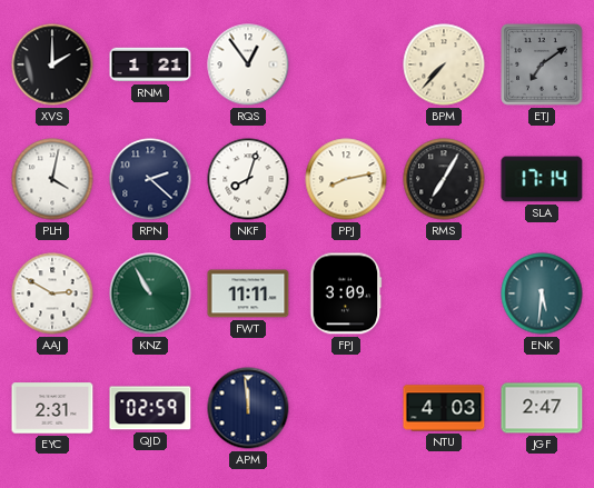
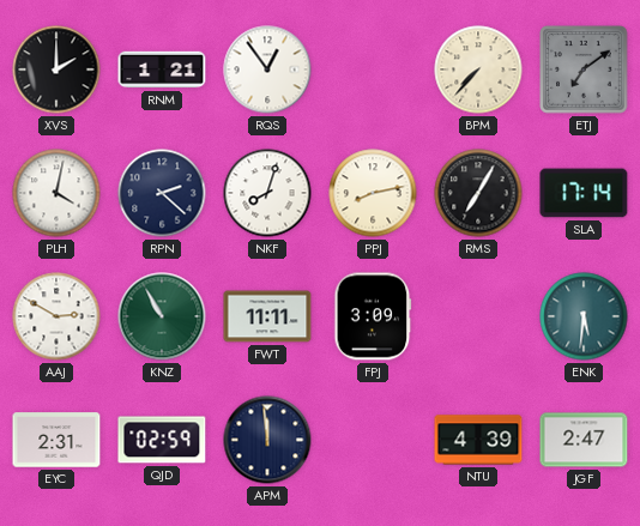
NTU: 4:03 -> 4:39
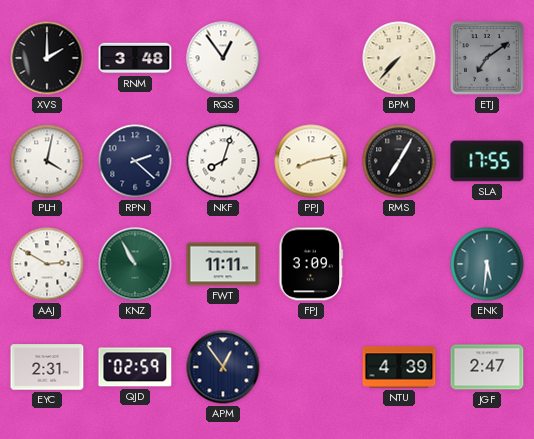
RNM: 1:21 -> 3:48
SLA: 17:14 -> 17:55
APM: 11:59 -> 12:54
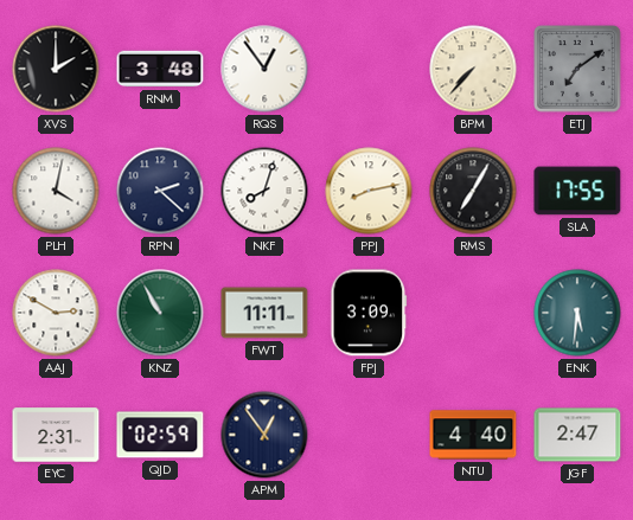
NTU: 4:39 -> 4:40
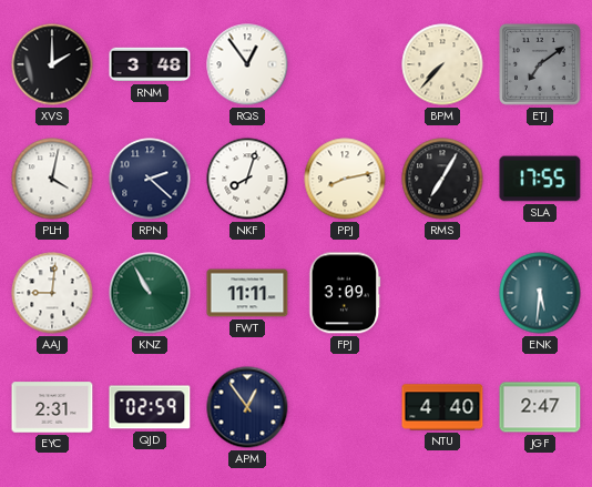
AAJ: 2:50 -> 9:01
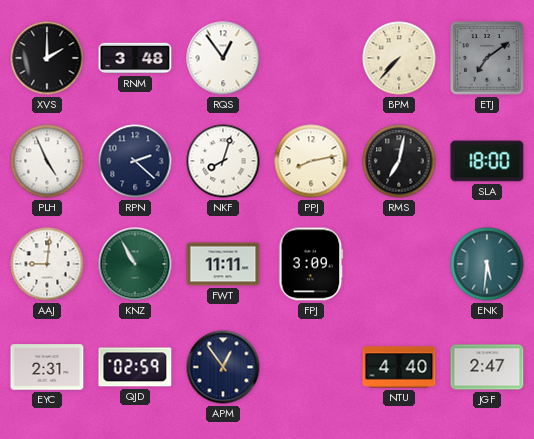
PLH: 4:02 -> 4:56
RMS: 7:05 -> 7:02
SLA: 17:55 -> 18:00
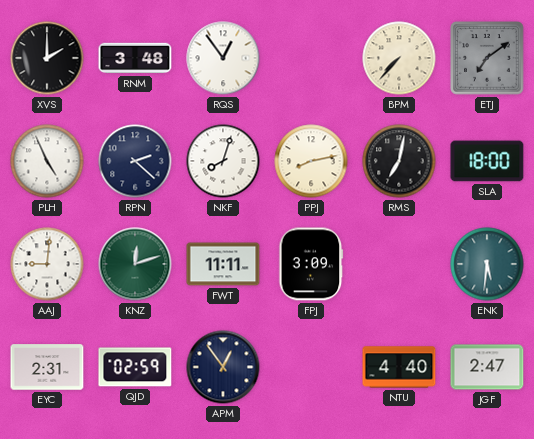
KNZ: 10:55 -> 12:12
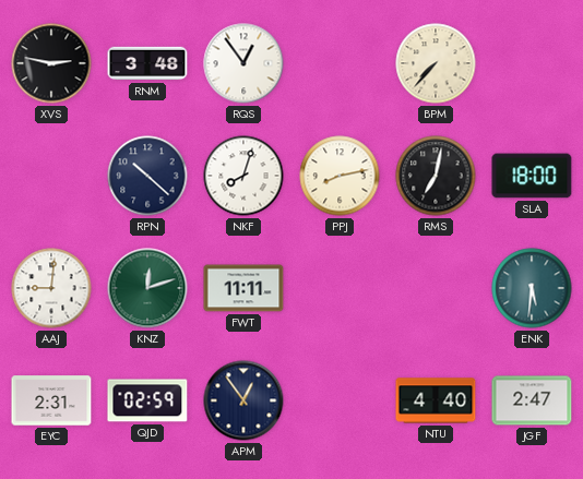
XVS: 2:00 -> 2:47
ETJ: 7:09 -> none
PLH: 4:56 -> none
RPN: 2:22 -> 10:22
FPJ: 3:09 -> none
